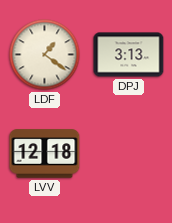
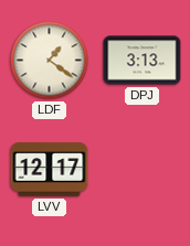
LVV: 12:18 -> 12:17
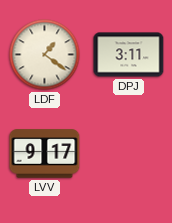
DPJ: 3:13 -> 3:11
LVV: 12:17 -> 9:17
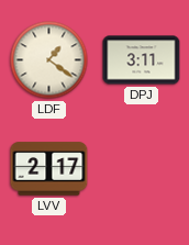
LVV: 9:17 -> 2:17
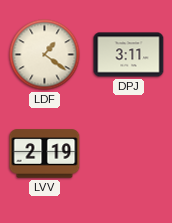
LVV: 2:17 -> 2:19
